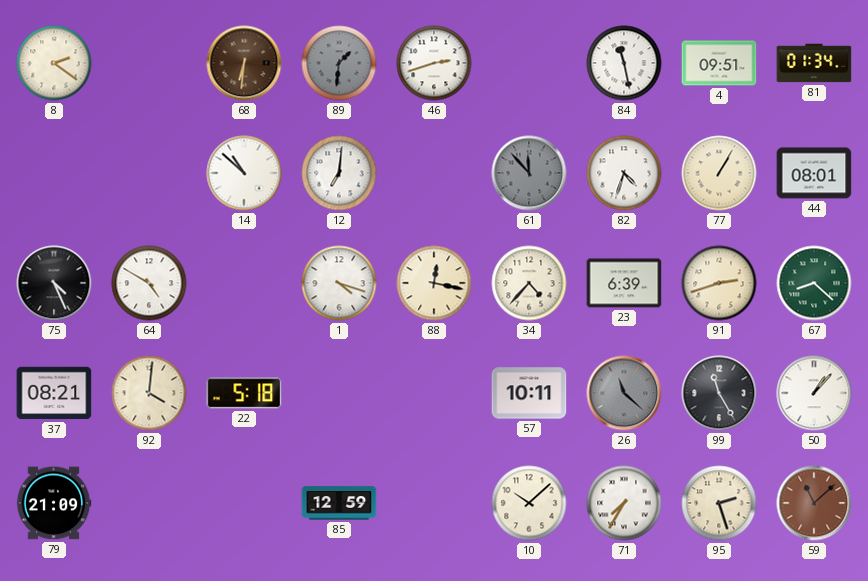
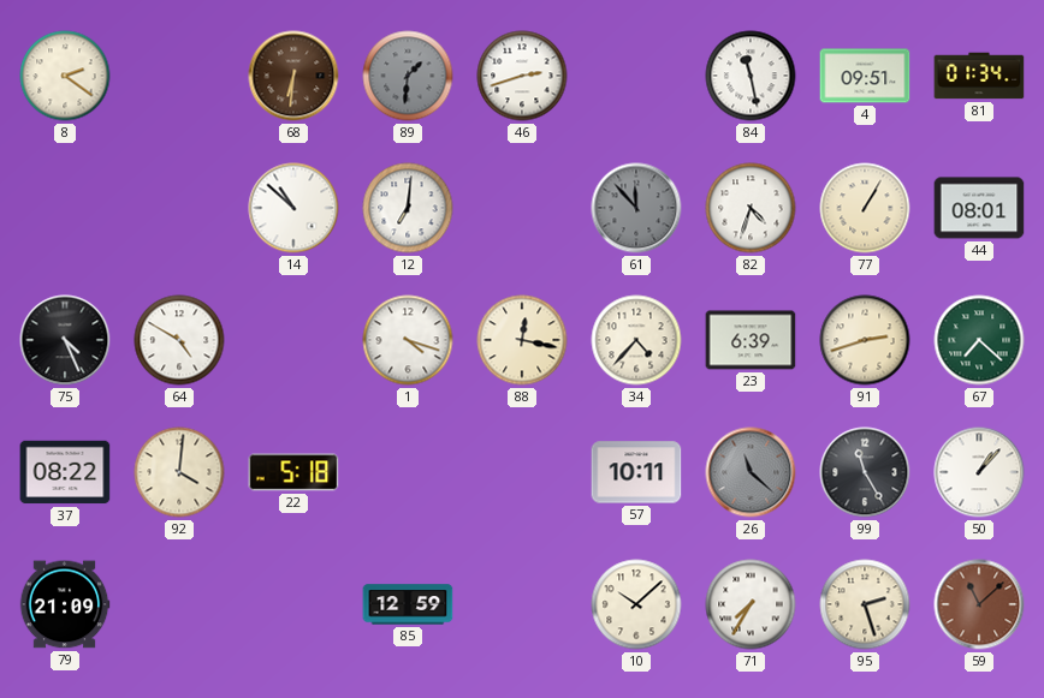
67: 8:22 -> 7:22
37: 08:21 -> 08:22
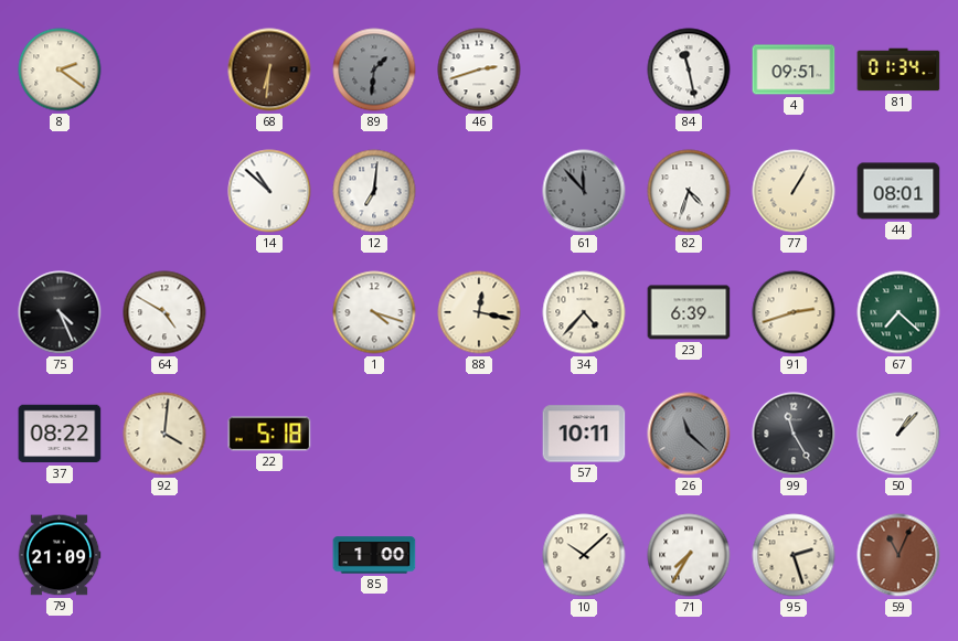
85: 12:59 -> 1:00
59: 11:08 -> 11:04
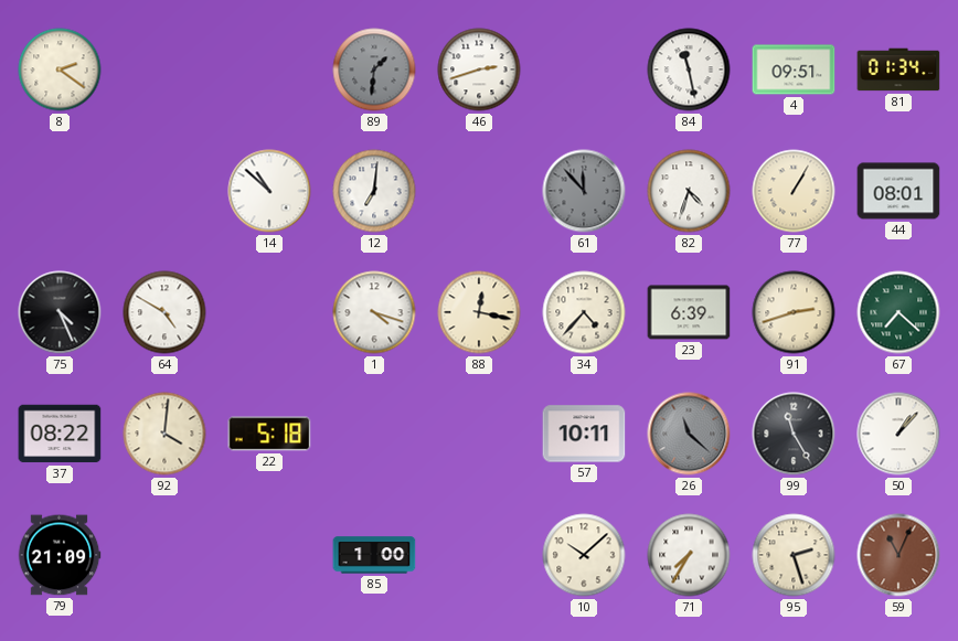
68: 6:31 -> none
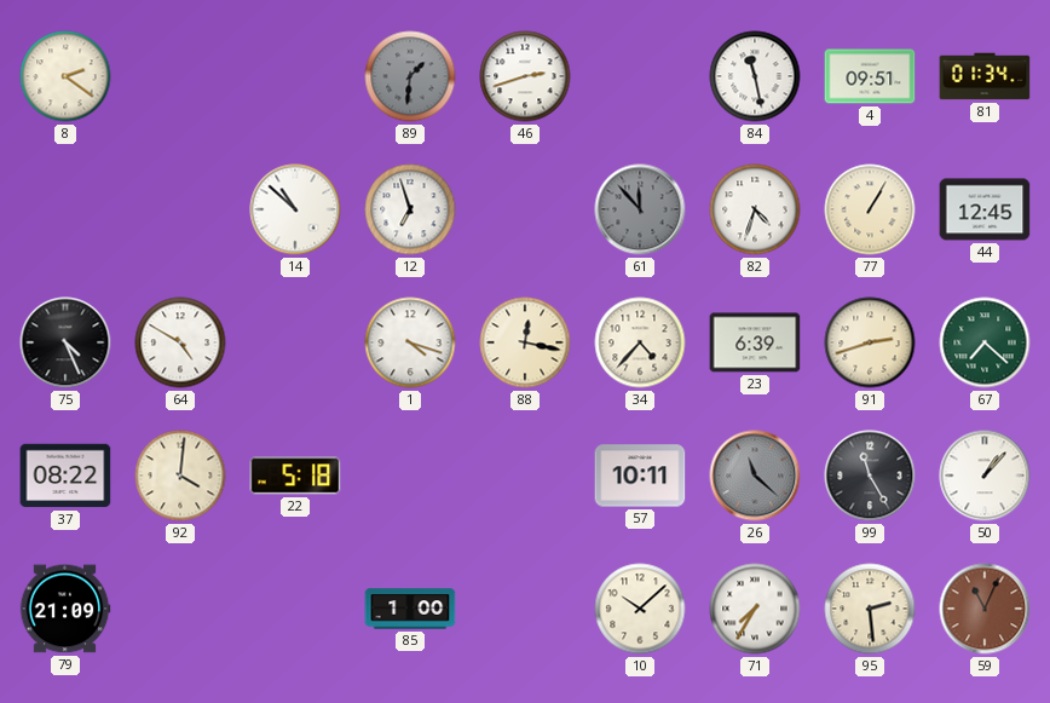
12: 7:01 -> 6:57
44: 08:01 -> 12:45
95: 2:27 -> 2:29
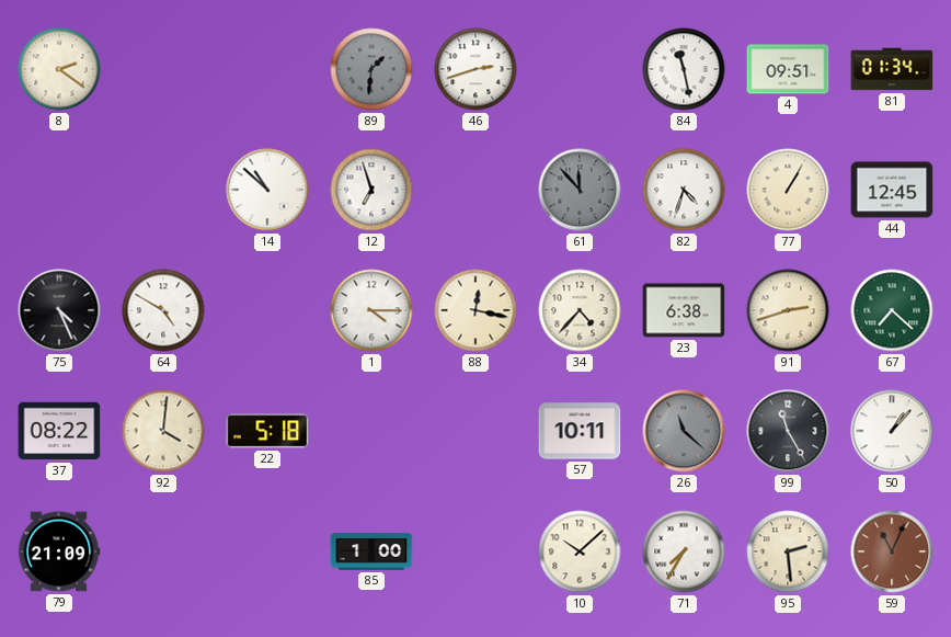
1: 4:18 -> 4:15
23: 6:39 -> 6:38
